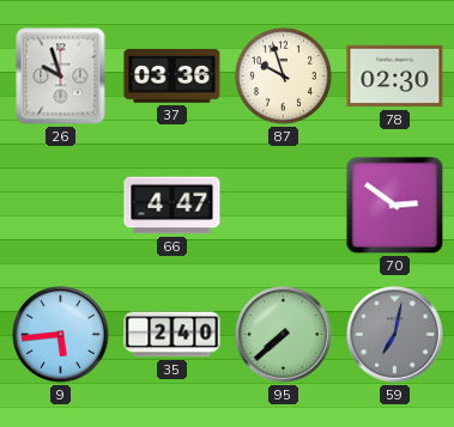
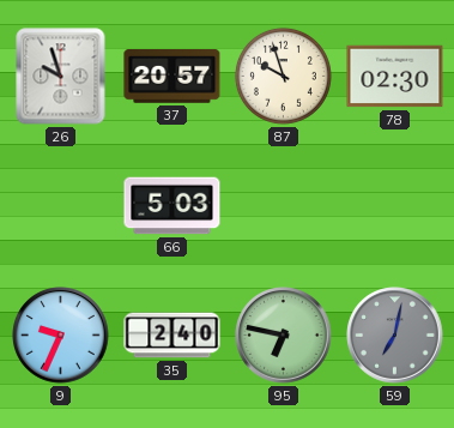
37: 03:36 -> 20:57
66: 4:47 -> 5:03
70: 2:51 -> none
9: 5:44 -> 9:34
95: 7:38 -> 6:47
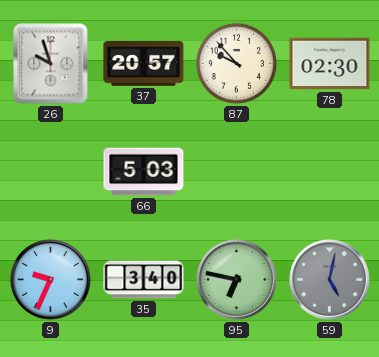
87: 9:57 -> 9:53
35: 2:40 -> 3:40
59: 7:02 -> 5:02
